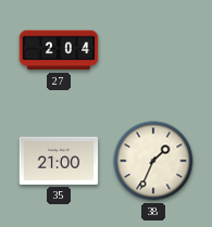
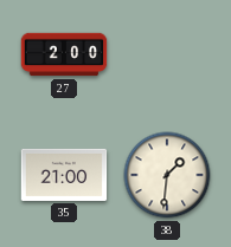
27: 2:04 -> 2:00
38: 1:34 -> 1:31
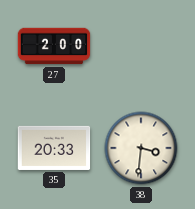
35: 21:00 -> 20:33
38: 1:31 -> 3:31
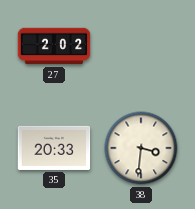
27: 2:00 -> 2:02
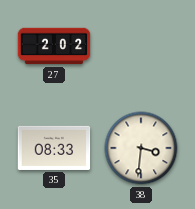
35: 20:33 -> 08:33
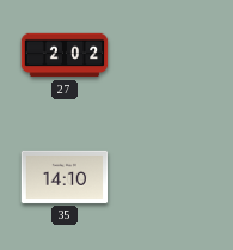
35: 08:33 -> 14:10
38: 3:31 -> none
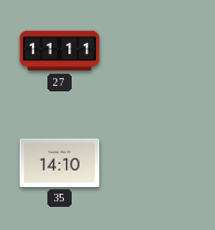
27: 2:02 -> 11:11
